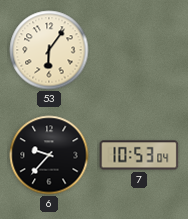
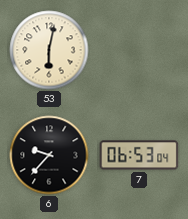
53: 6:06 -> 6:02
7: 10:53 -> 06:53
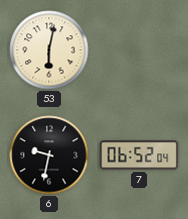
6: 9:37 -> 9:32
7: 06:53 -> 06:52
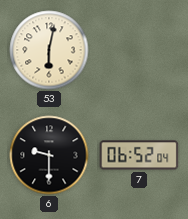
6: 9:32 -> 9:30
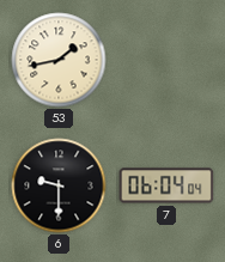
53: 6:02 -> 1:43
7: 06:52 -> 06:04
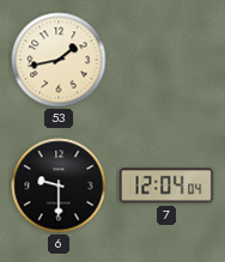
7: 06:04 -> 12:04
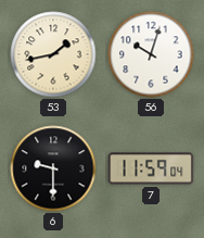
56: none -> 10:03
7: 12:04 -> 11:59
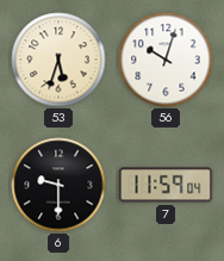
53: 1:43 -> 5:33
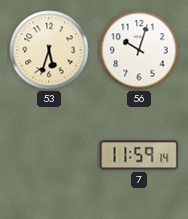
6: 9:30 -> none
7: 11:59:04 -> 11:59:14
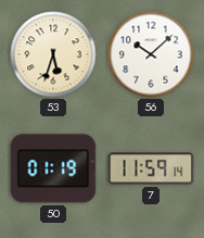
56: 10:03 -> 10:08
50: none -> 01:19
